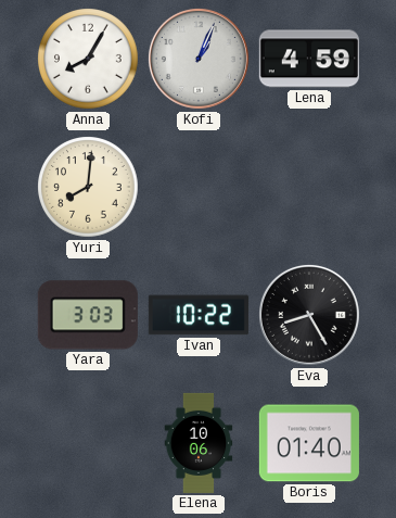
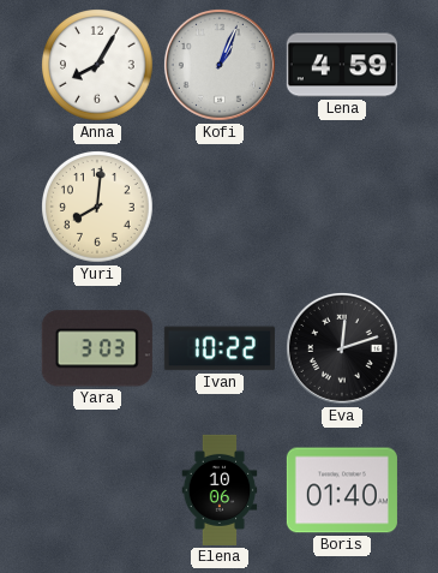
Eva: 8:25 -> 12:12
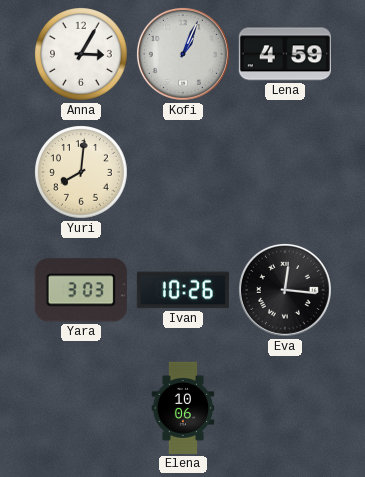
Anna: 8:05 -> 3:05
Ivan: 10:22 -> 10:26
Eva: 12:12 -> 12:16
Boris: 01:40 -> none
